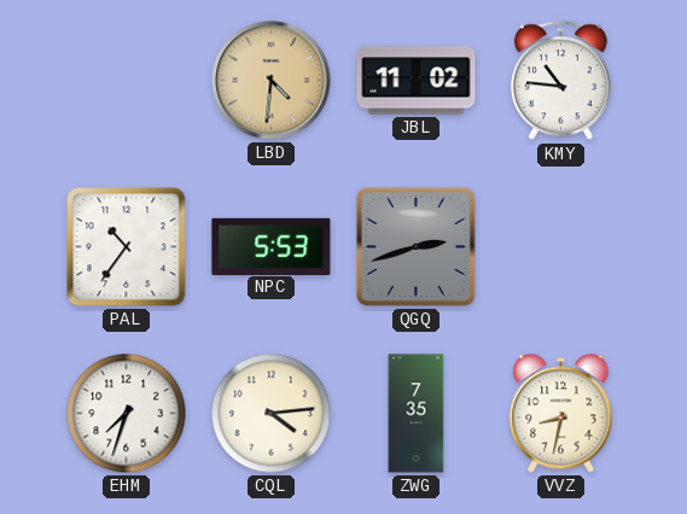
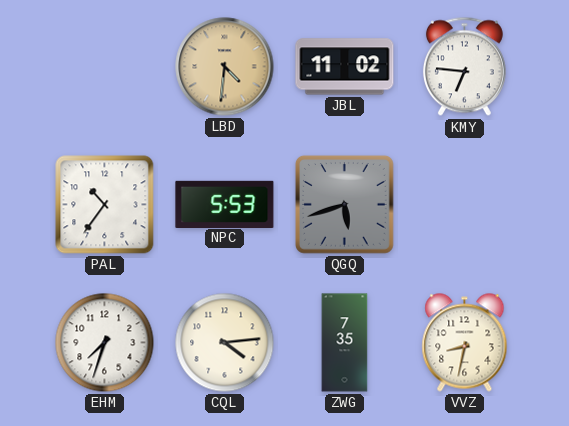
KMY: 10:46 -> 6:46
QGQ: 2:42 -> 5:42
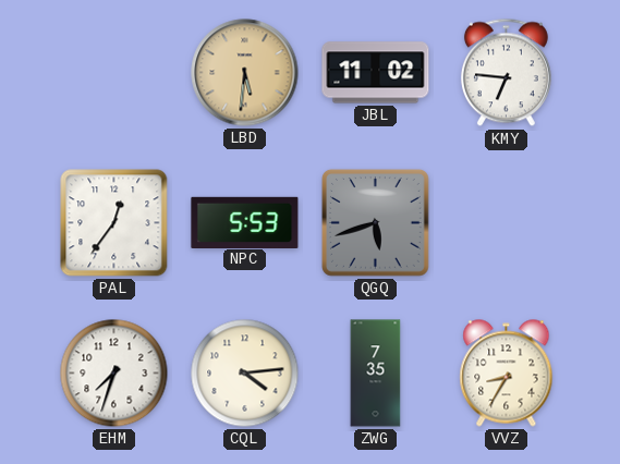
LBD: 4:31 -> 5:31
PAL: 10:36 -> 12:36
VVZ: 8:32 -> 8:35
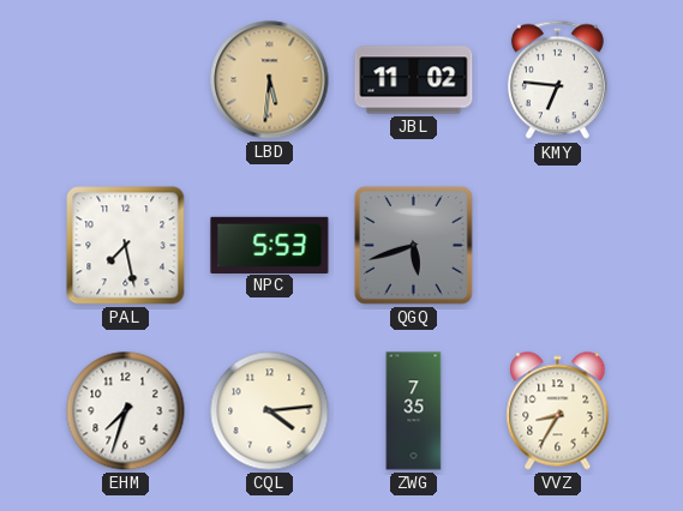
PAL: 12:36 -> 7:28
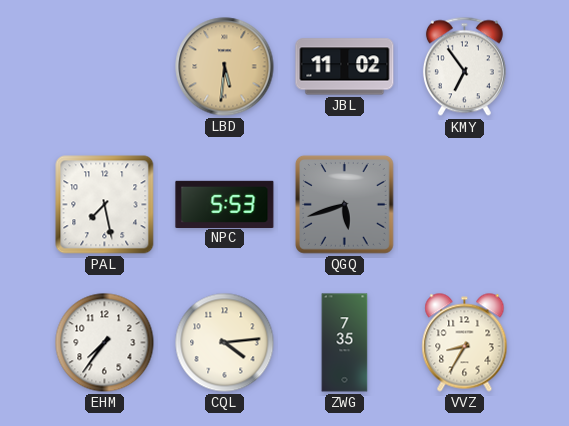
KMY: 6:46 -> 6:54
EHM: 7:33 -> 7:36
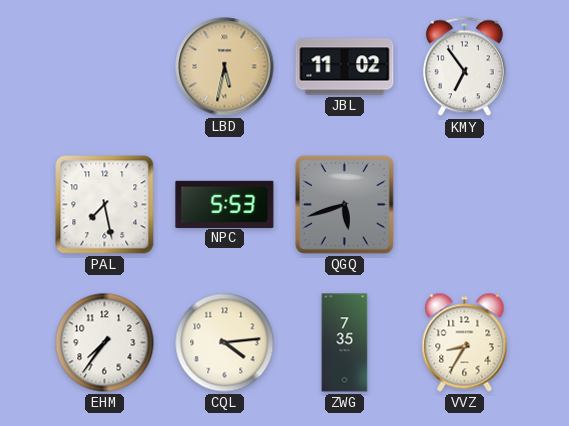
LBD: 5:31 -> 5:32
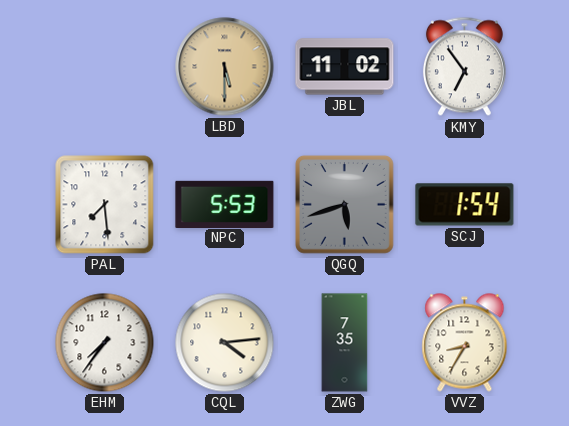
LBD: 5:32 -> 5:30
PAL: 7:28 -> 7:29
SCJ: none -> 1:54
